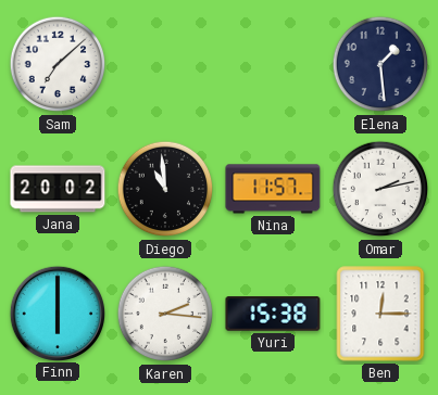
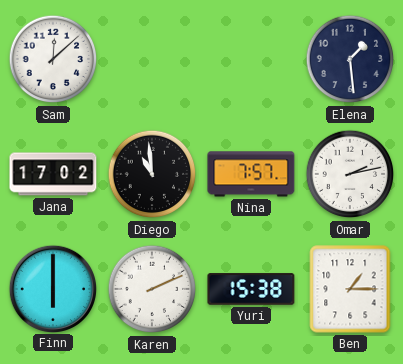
Sam: 7:08 -> 12:08
Jana: 20:02 -> 17:02
Nina: 11:57 -> 7:57
Karen: 2:16 -> 2:11
Ben: 12:15 -> 1:15
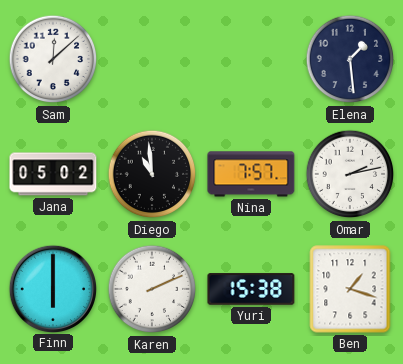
Jana: 17:02 -> 05:02
Ben: 1:15 -> 1:18
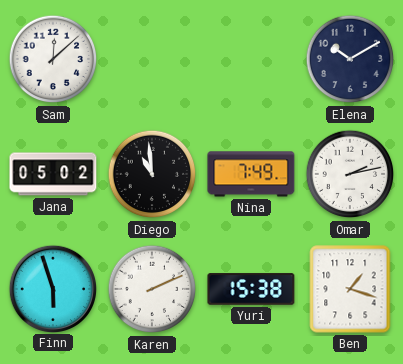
Elena: 1:29 -> 10:10
Nina: 7:57 -> 7:49
Finn: 6:00 -> 5:57
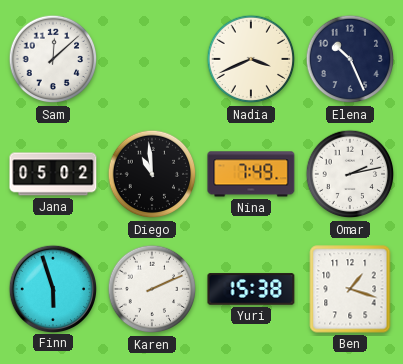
Nadia: none -> 3:41
Elena: 10:10 -> 10:26
